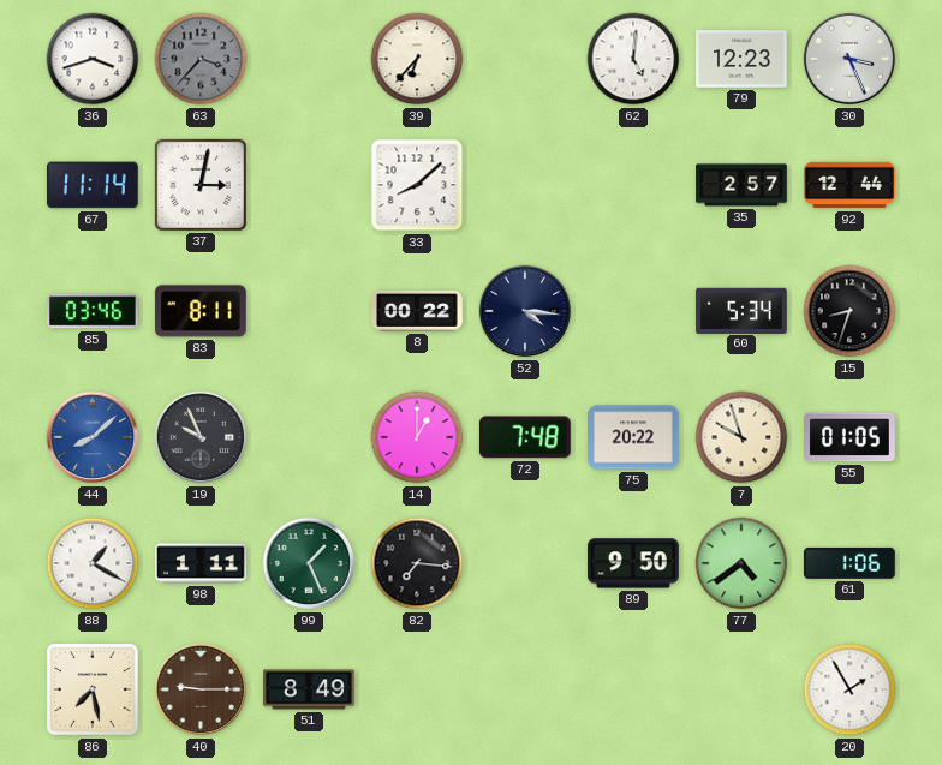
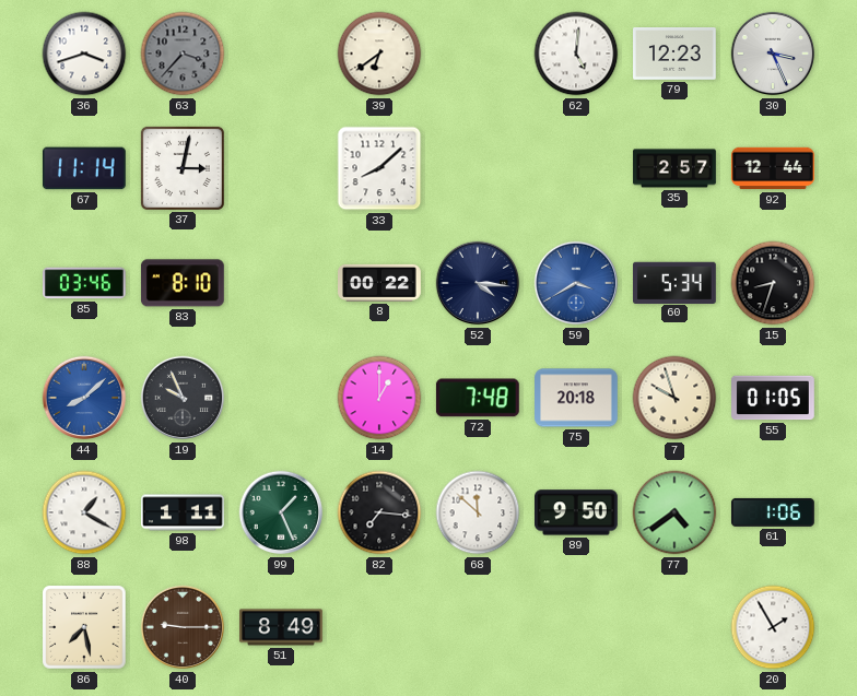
39: 6:37 -> 6:39
83: 8:11 -> 8:10
59: none -> 3:40
75: 20:22 -> 20:18
68: none -> 11:52
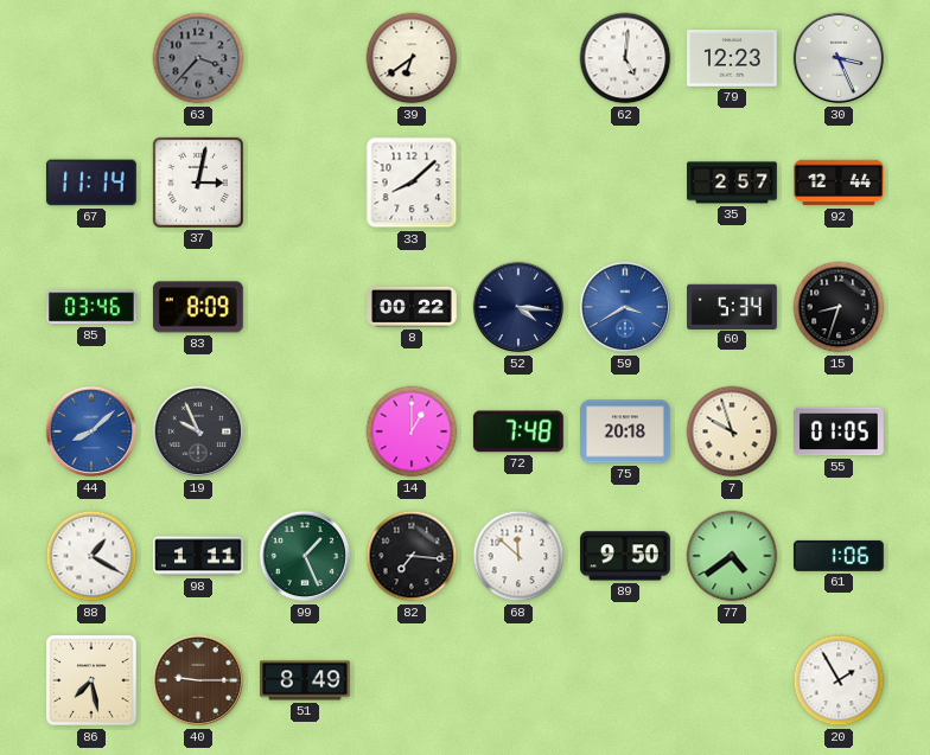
36: 3:42 -> none
83: 8:10 -> 8:09
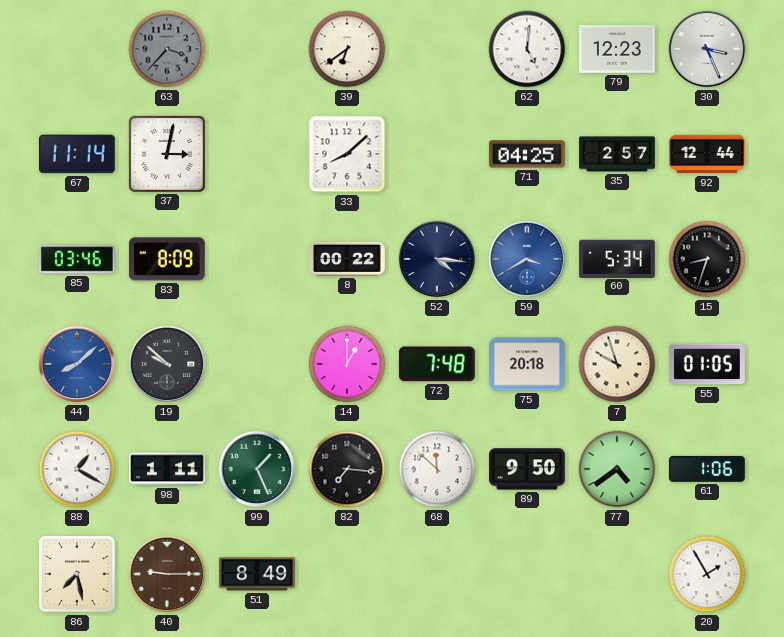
71: none -> 04:25
19: 9:56 -> 9:52
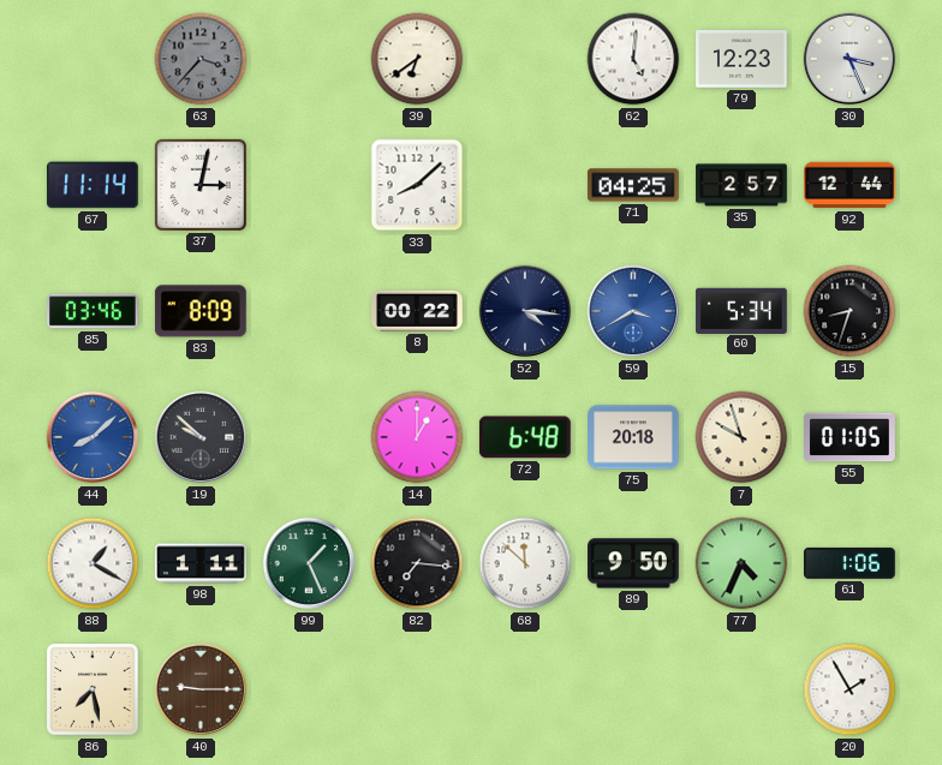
72: 7:48 -> 6:48
77: 4:39 -> 4:34
51: 8:49 -> none
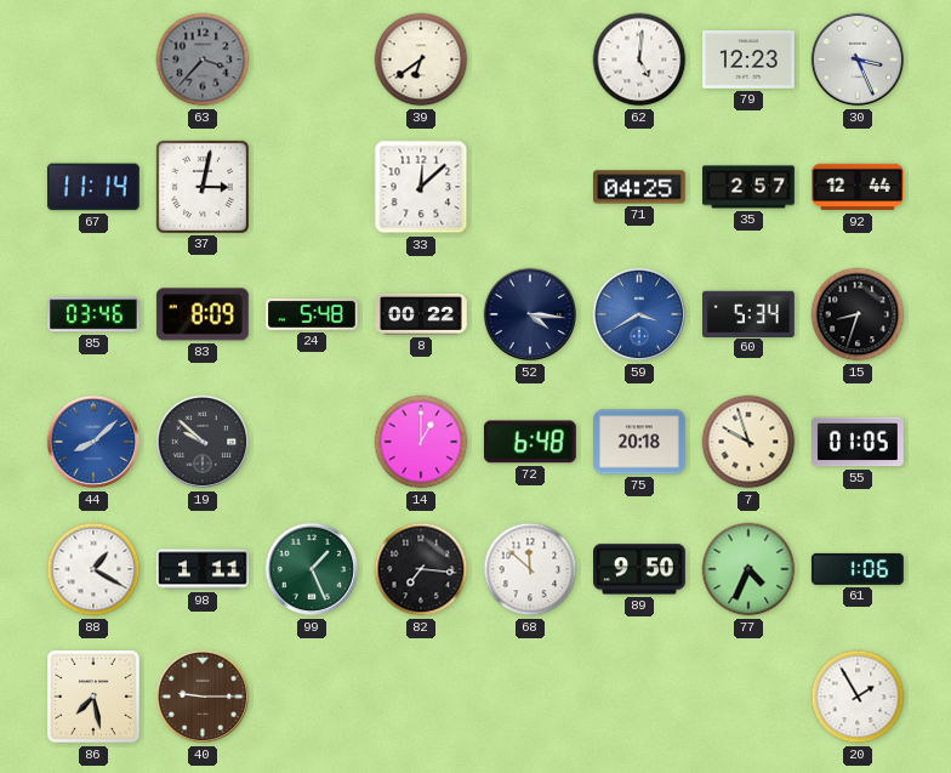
33: 8:08 -> 12:08
24: none -> 5:48
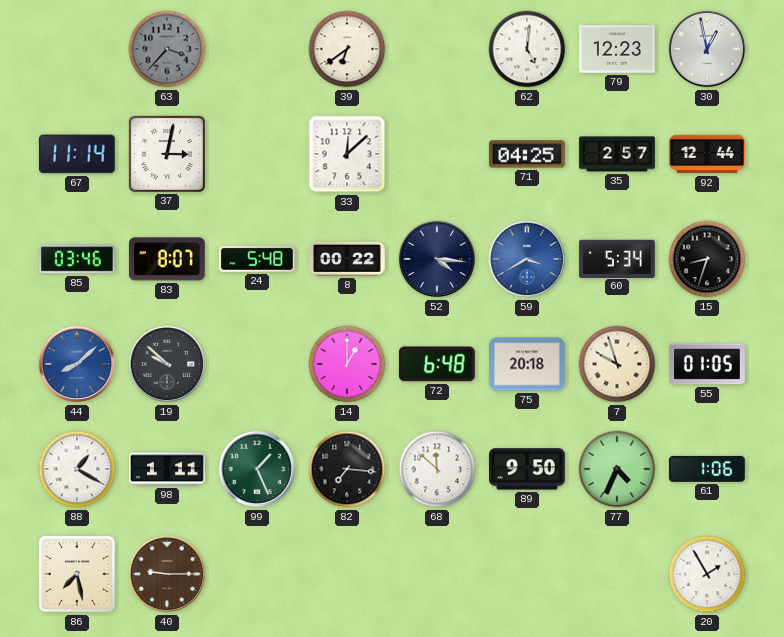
30: 3:26 -> 12:58
83: 8:09 -> 8:07
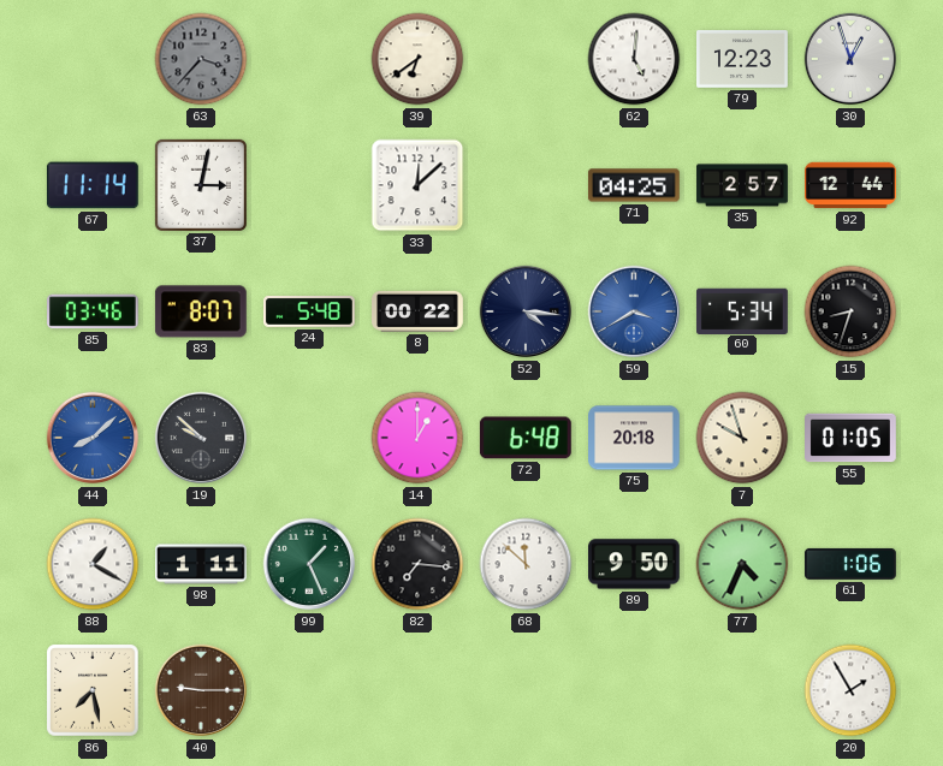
30: 12:58 -> 12:57
